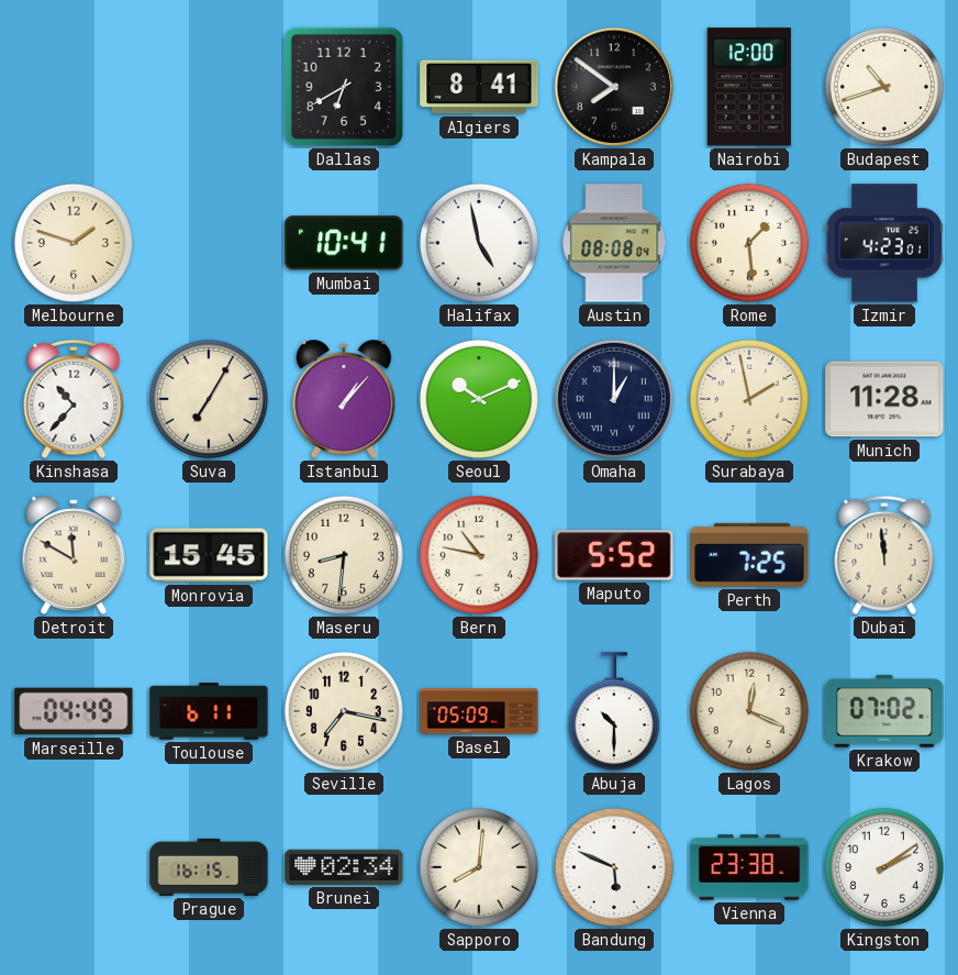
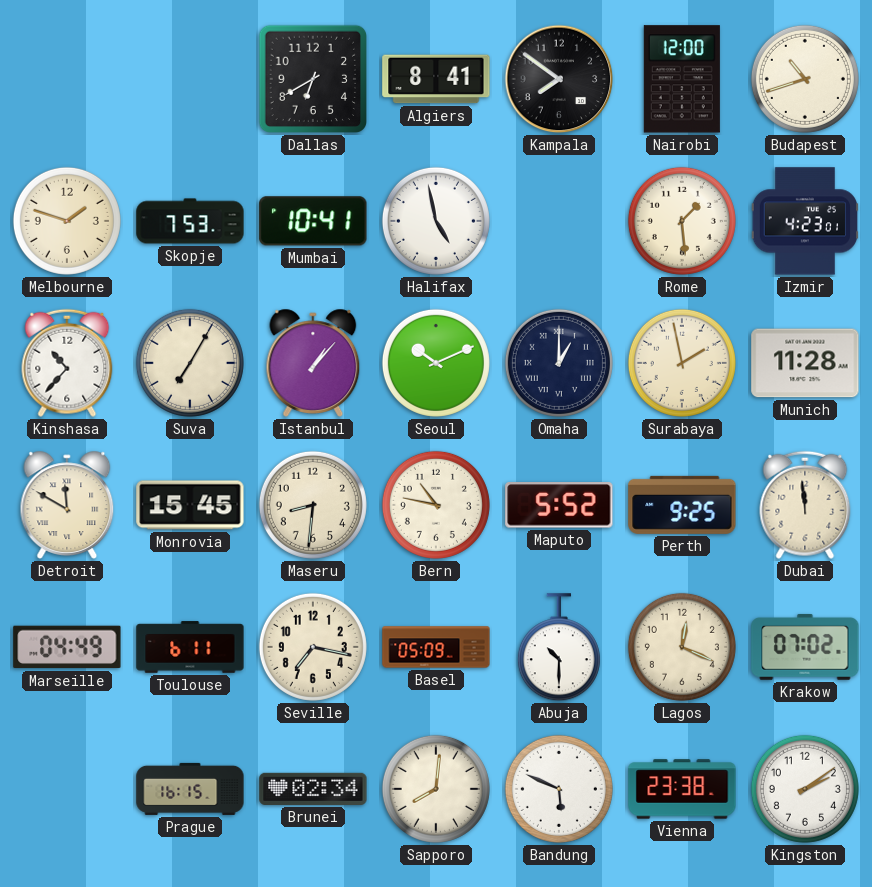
Skopje: none -> 7:53
Austin: 08:08 -> none
Perth: 7:25 -> 9:25
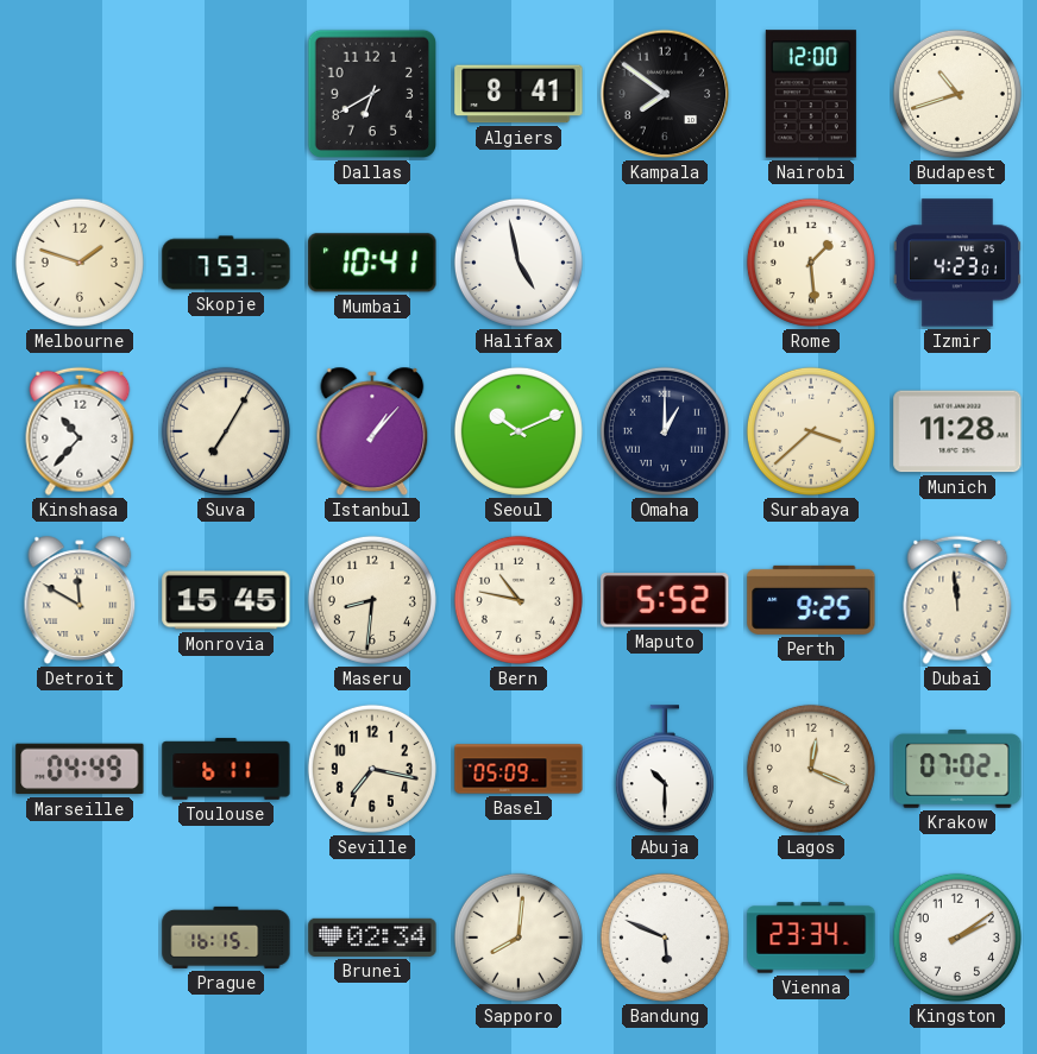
Surabaya: 1:58 -> 3:38
Vienna: 23:38 -> 23:34
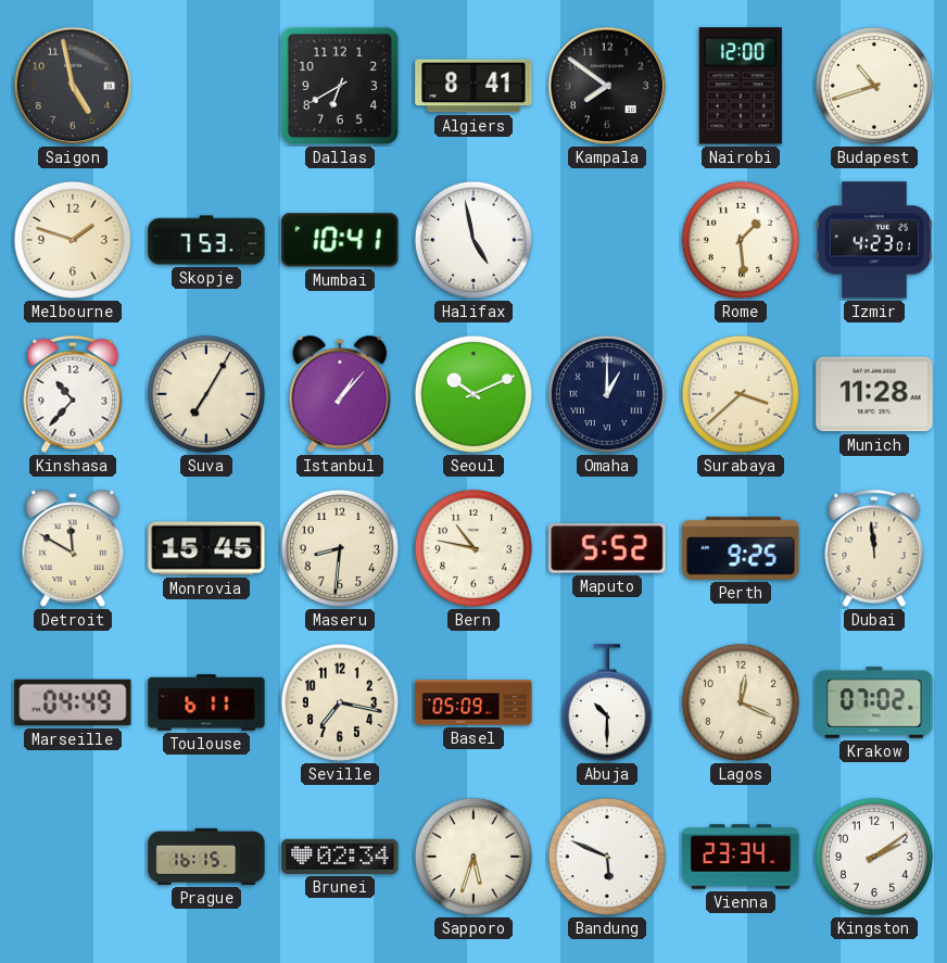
Saigon: none -> 4:58
Sapporo: 8:01 -> 5:33
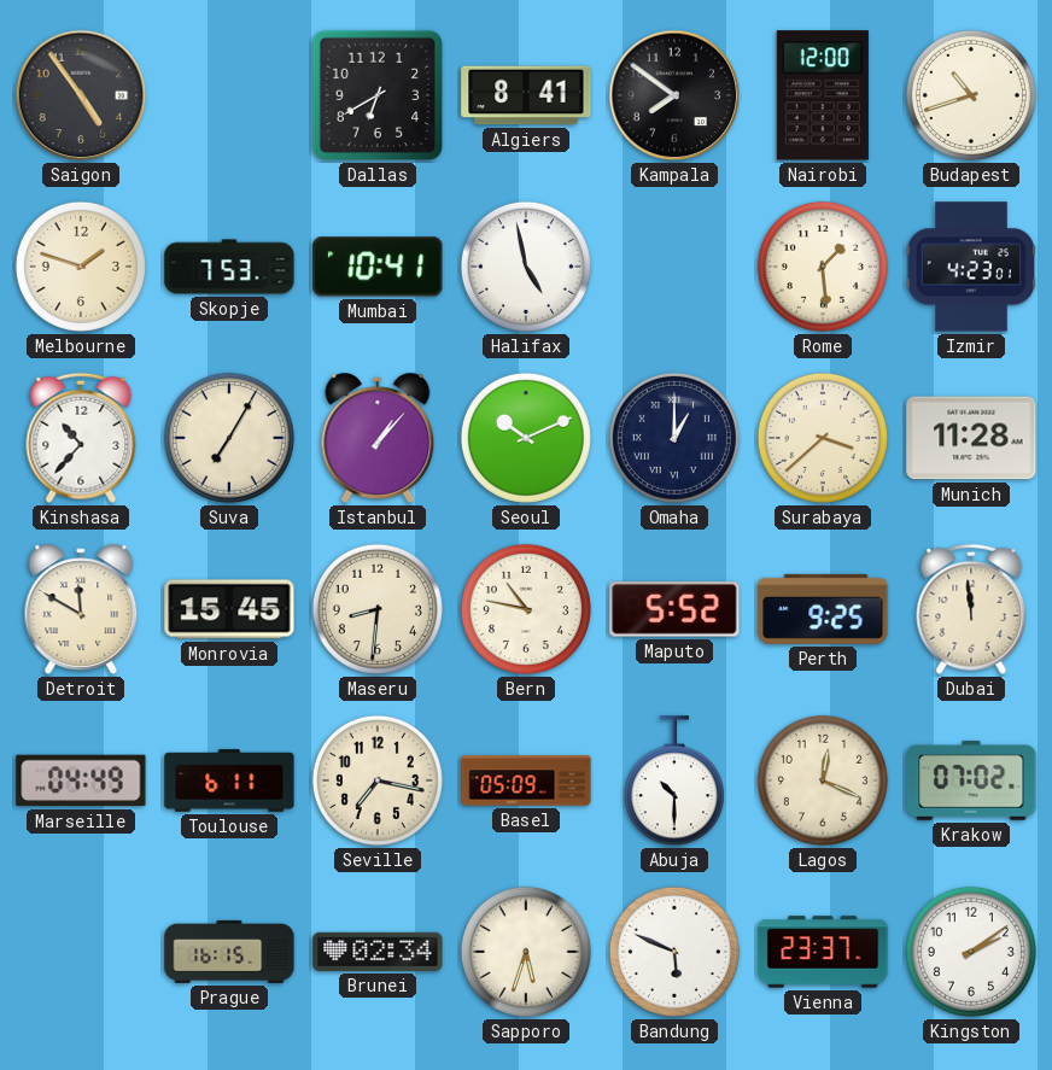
Saigon: 4:58 -> 4:54
Vienna: 23:34 -> 23:37
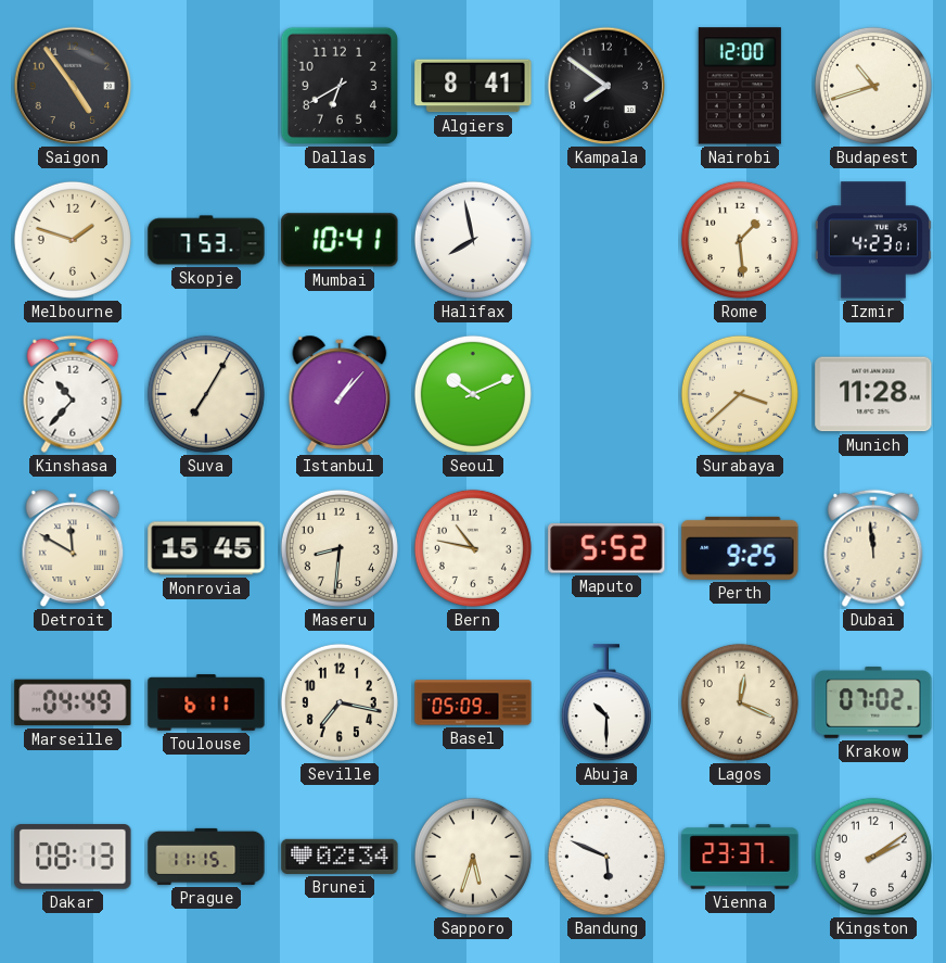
Halifax: 4:58 -> 7:58
Omaha: 1:00 -> none
Dakar: none -> 08:13
Prague: 16:15 -> 11:15
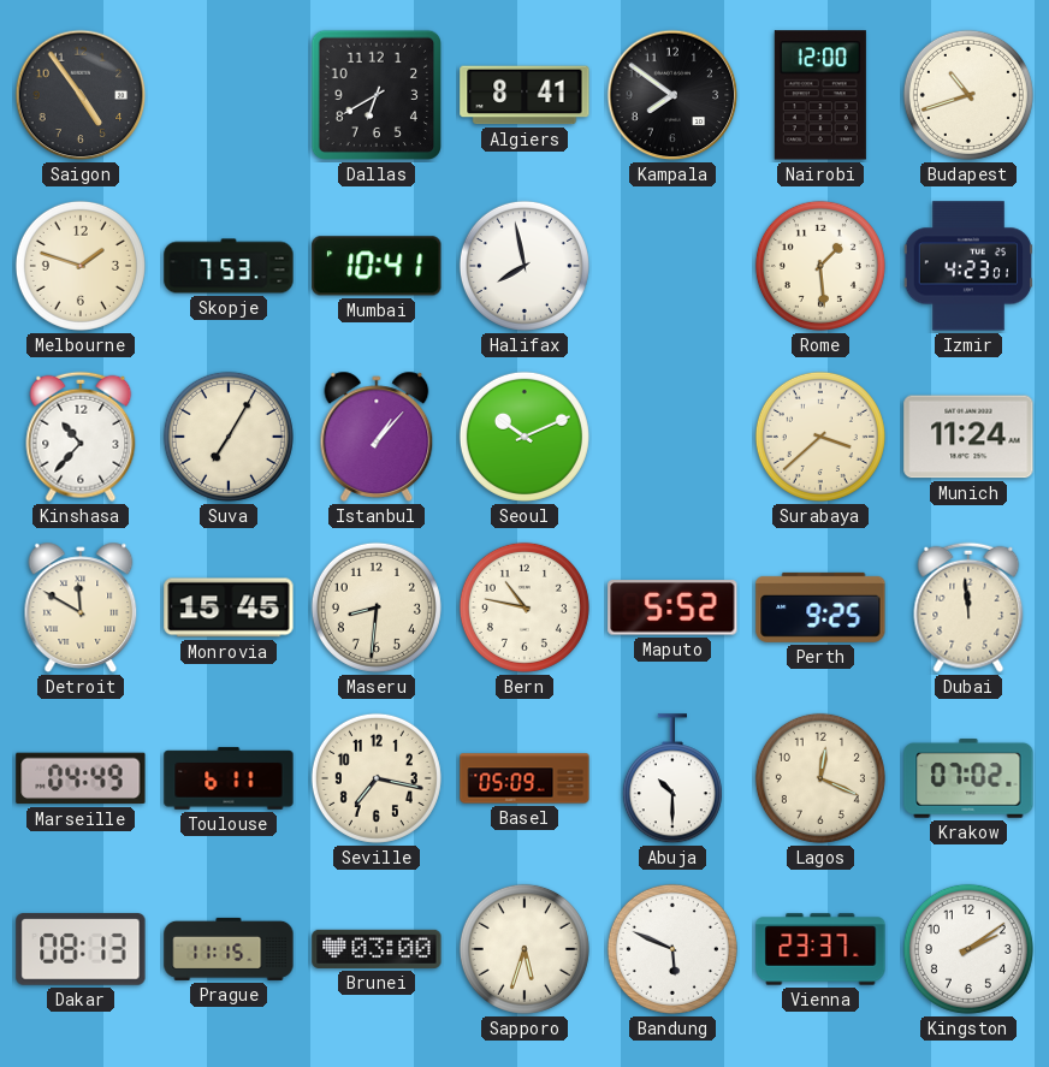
Munich: 11:28 -> 11:24
Brunei: 02:34 -> 03:00
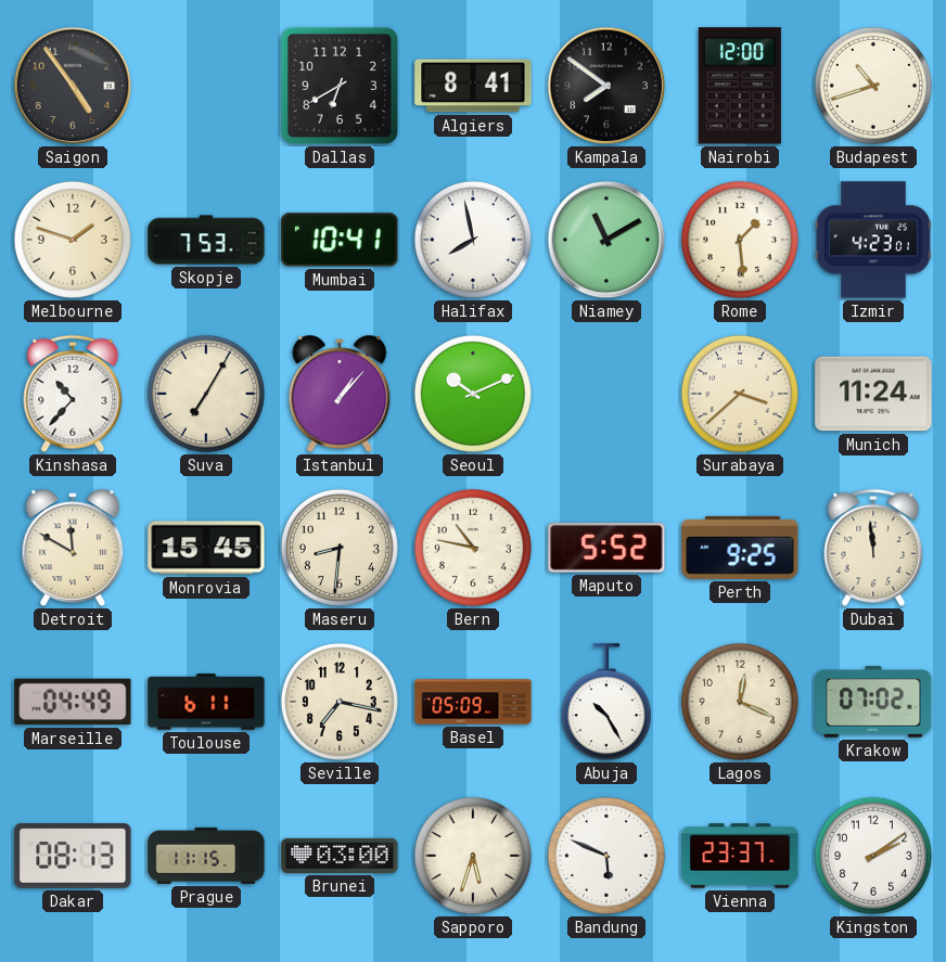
Niamey: none -> 11:10
Abuja: 10:30 -> 10:25
